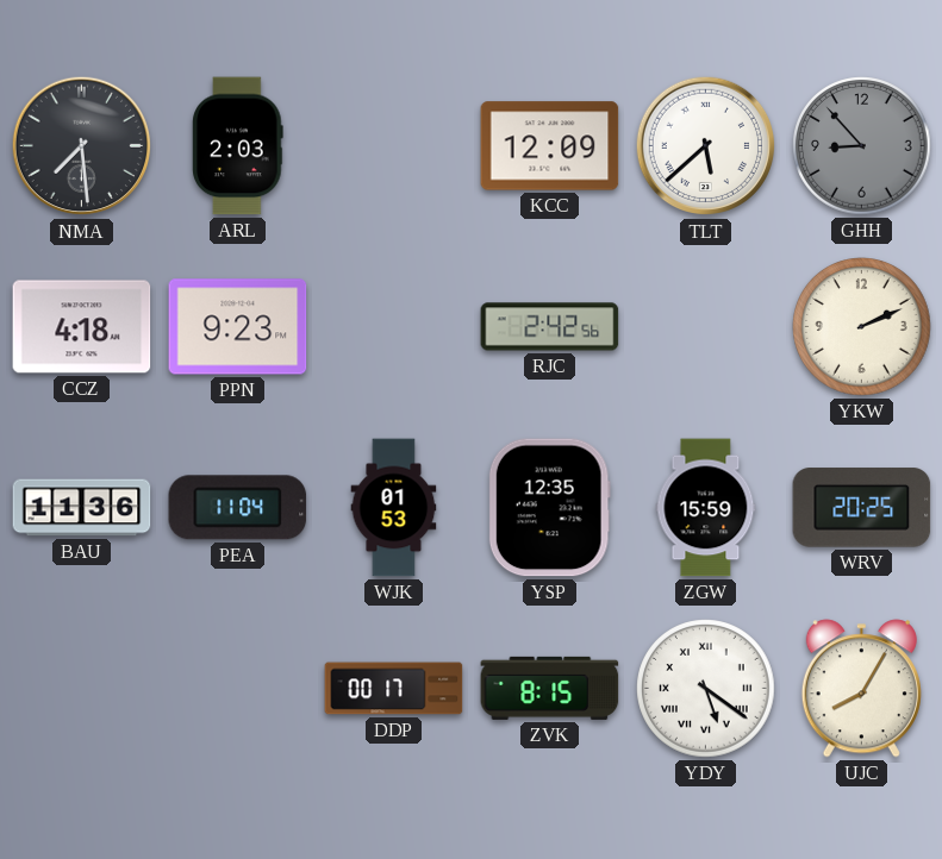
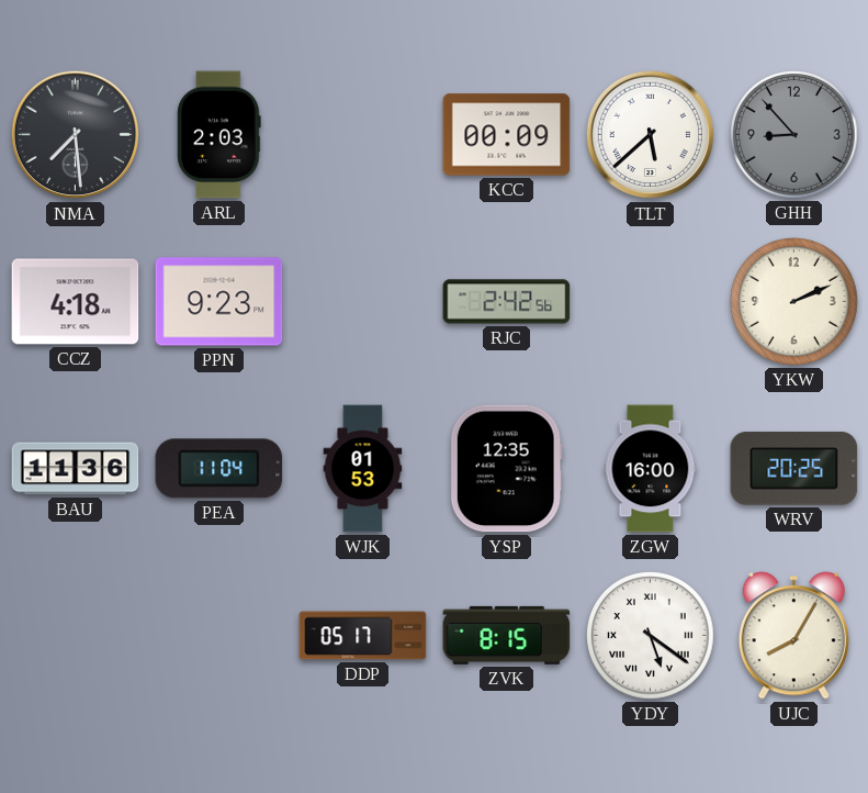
KCC: 12:09 -> 00:09
ZGW: 15:59 -> 16:00
DDP: 00:17 -> 05:17
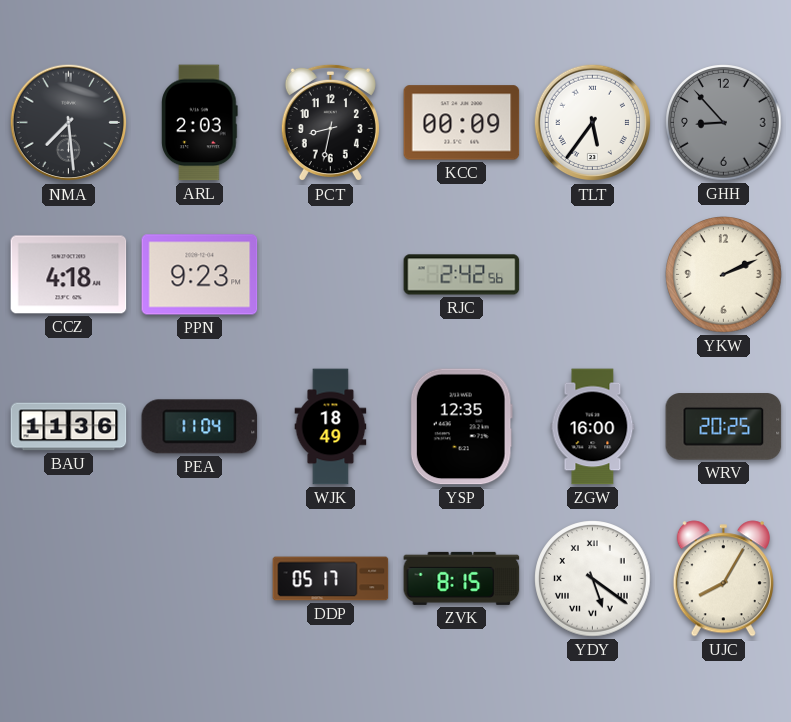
PCT: none -> 8:32
TLT: 5:38 -> 5:36
WJK: 01:53 -> 18:49
